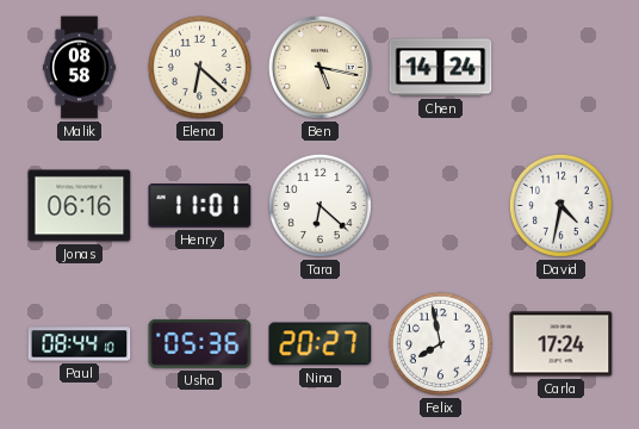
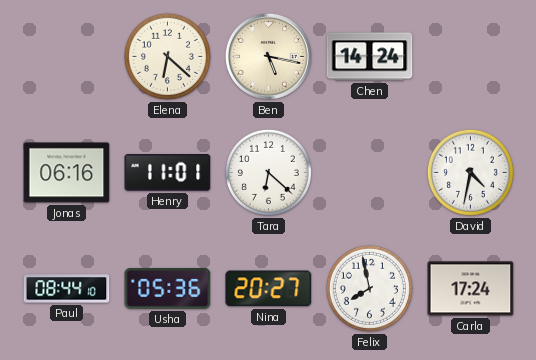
Malik: 08:58 -> none
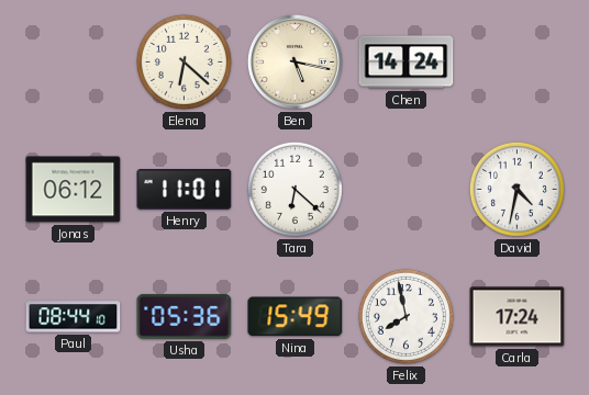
Jonas: 06:16 -> 06:12
Nina: 20:27 -> 15:49
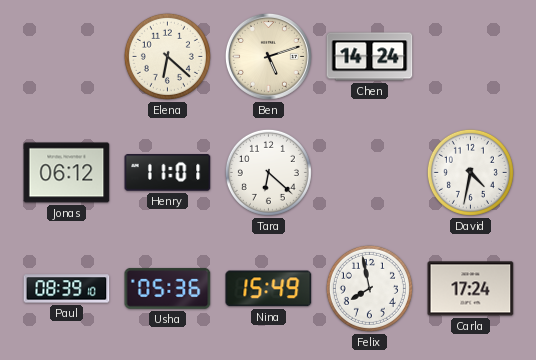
Ben: 5:17 -> 5:12
Paul: 08:44 -> 08:39
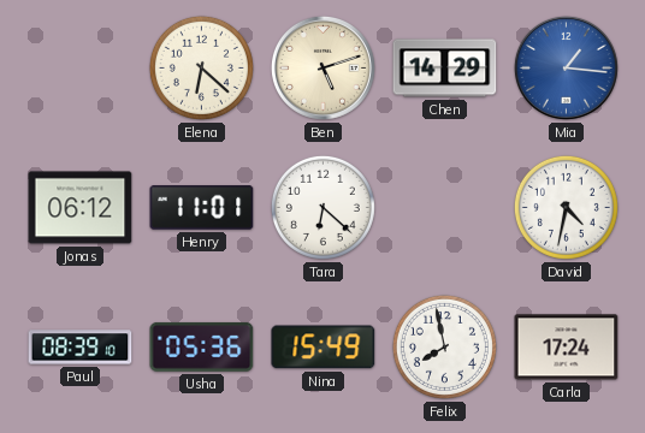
Chen: 14:24 -> 14:29
Mia: none -> 1:16
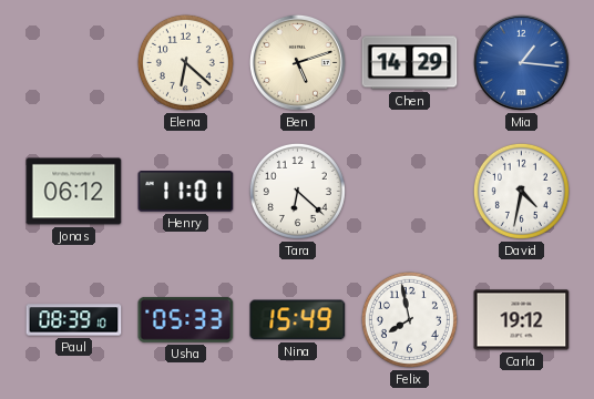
Usha: 05:36 -> 05:33
Carla: 17:24 -> 19:12
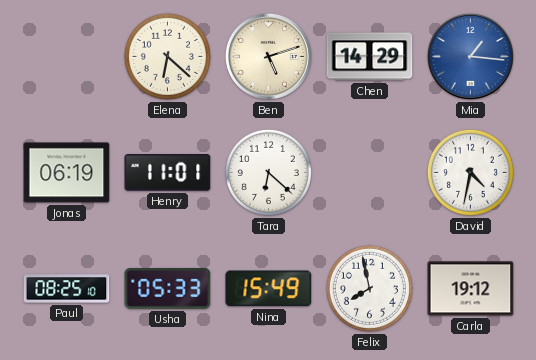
Jonas: 06:12 -> 06:19
Paul: 08:39 -> 08:25
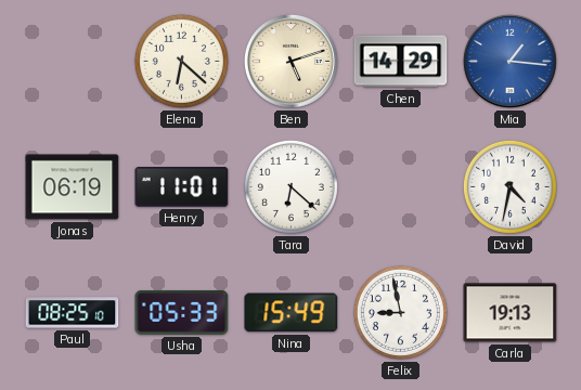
Felix: 7:58 -> 8:58
Carla: 19:12 -> 19:13
